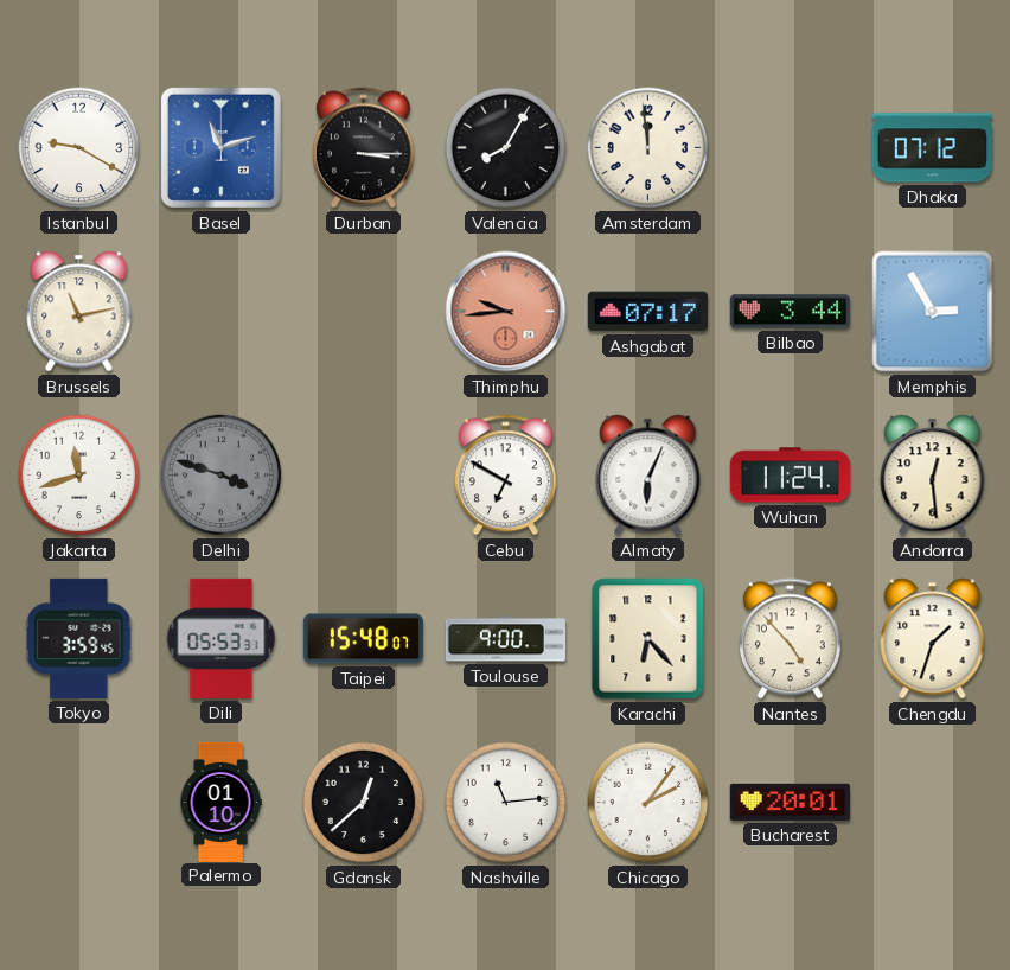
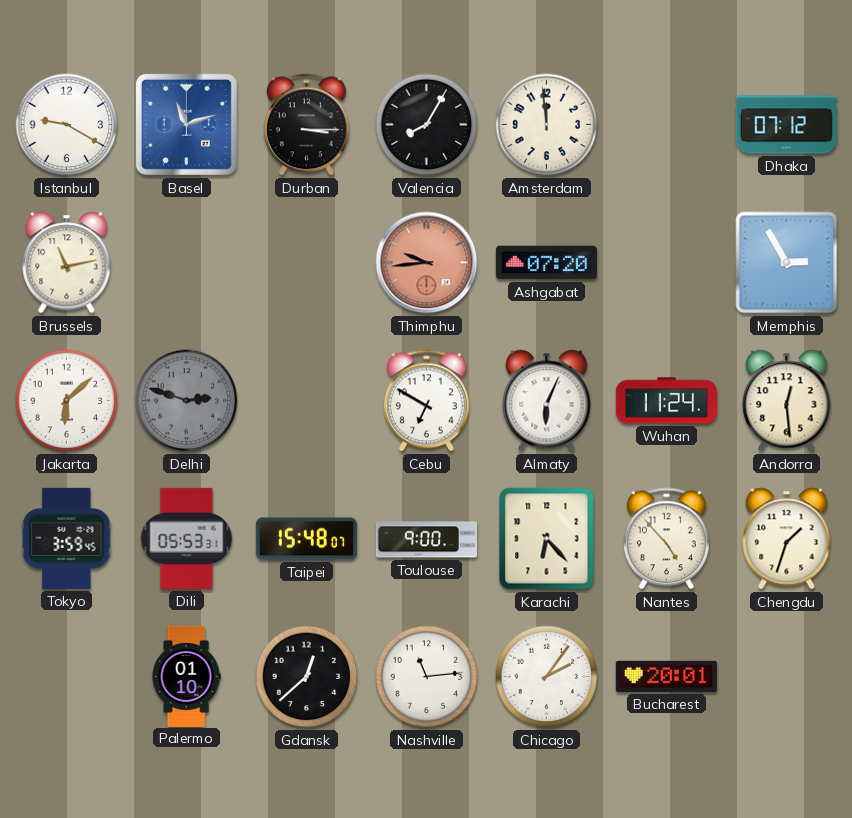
Ashgabat: 07:17 -> 07:20
Bilbao: 3:44 -> none
Jakarta: 11:42 -> 6:08
Delhi: 3:48 -> 2:48
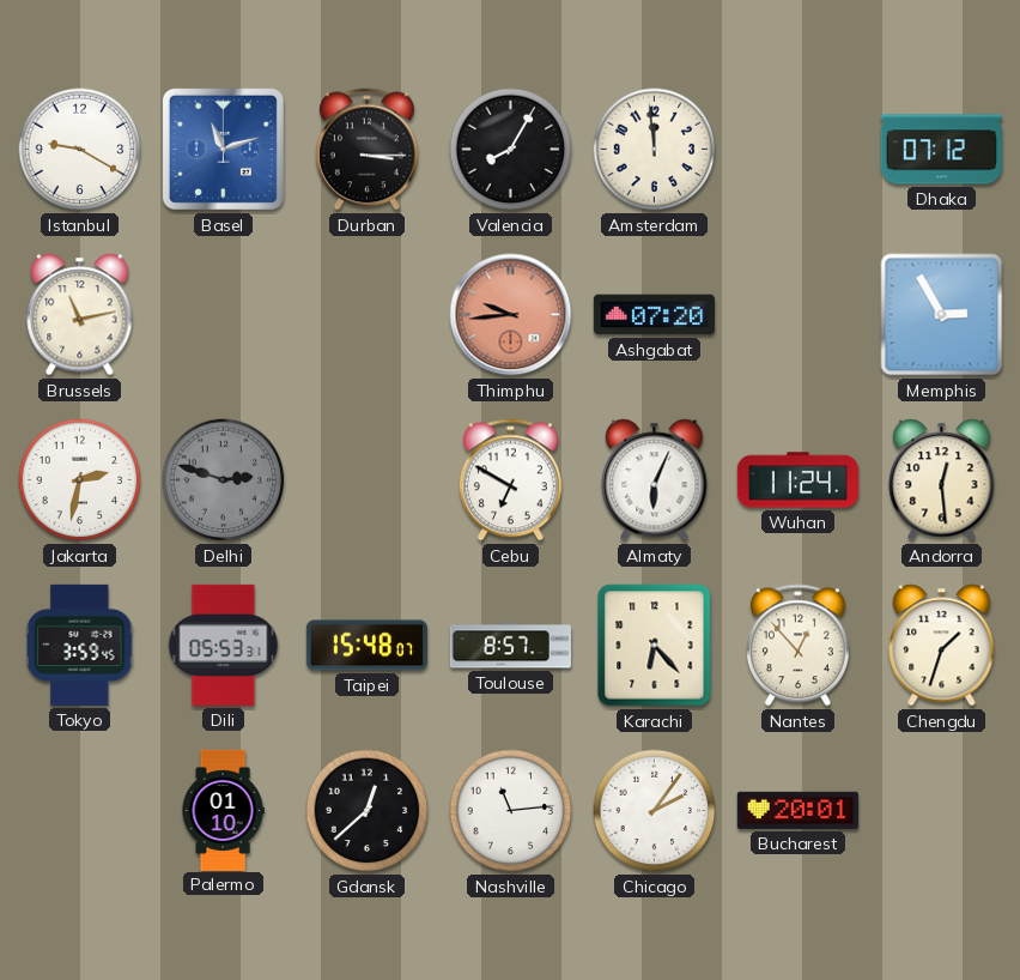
Jakarta: 6:08 -> 2:32
Toulouse: 9:00 -> 8:57
Nantes: 4:53 -> 12:53
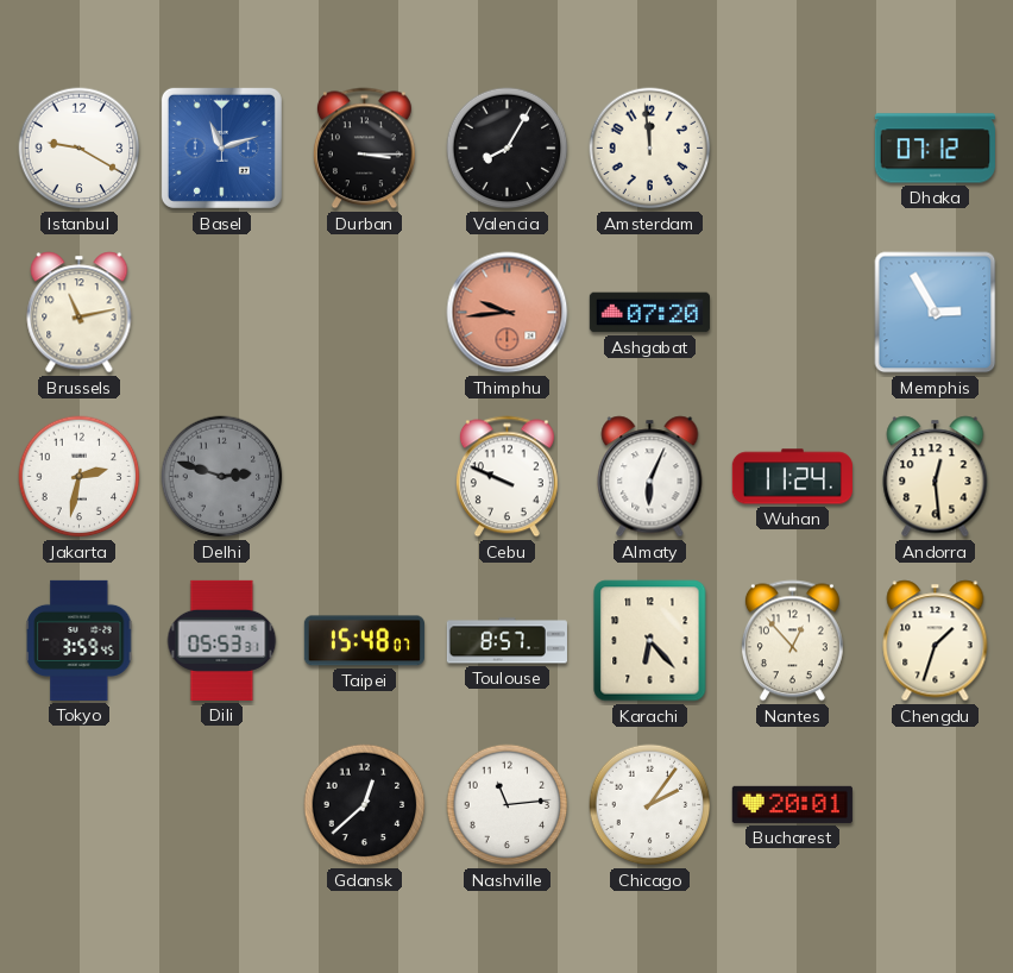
Cebu: 6:50 -> 9:49
Palermo: 01:10 -> none
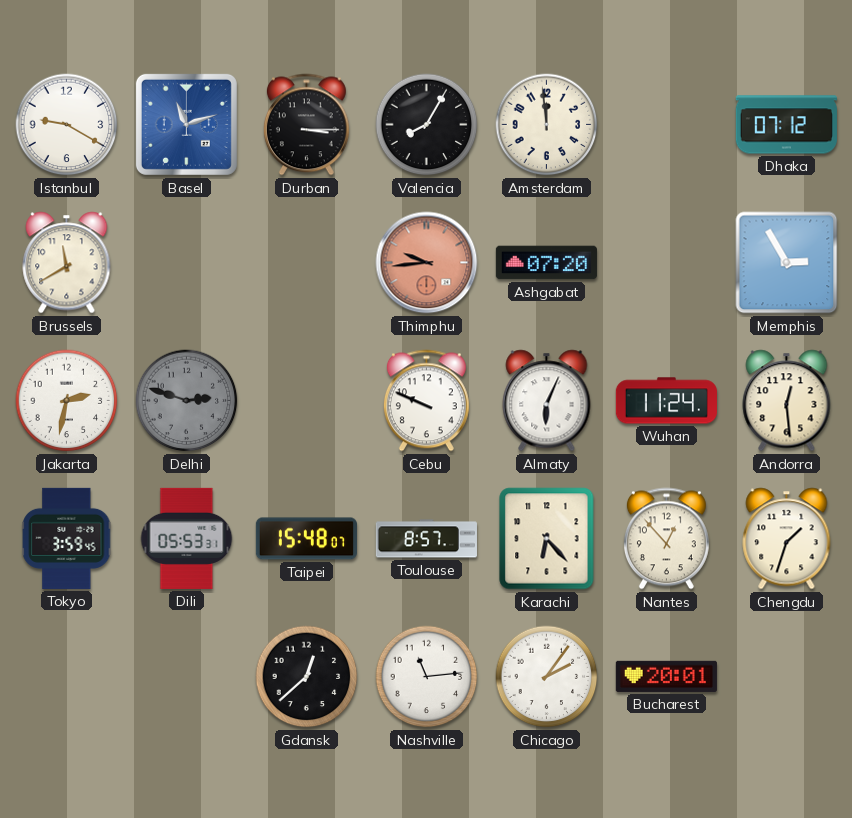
Brussels: 11:13 -> 11:40
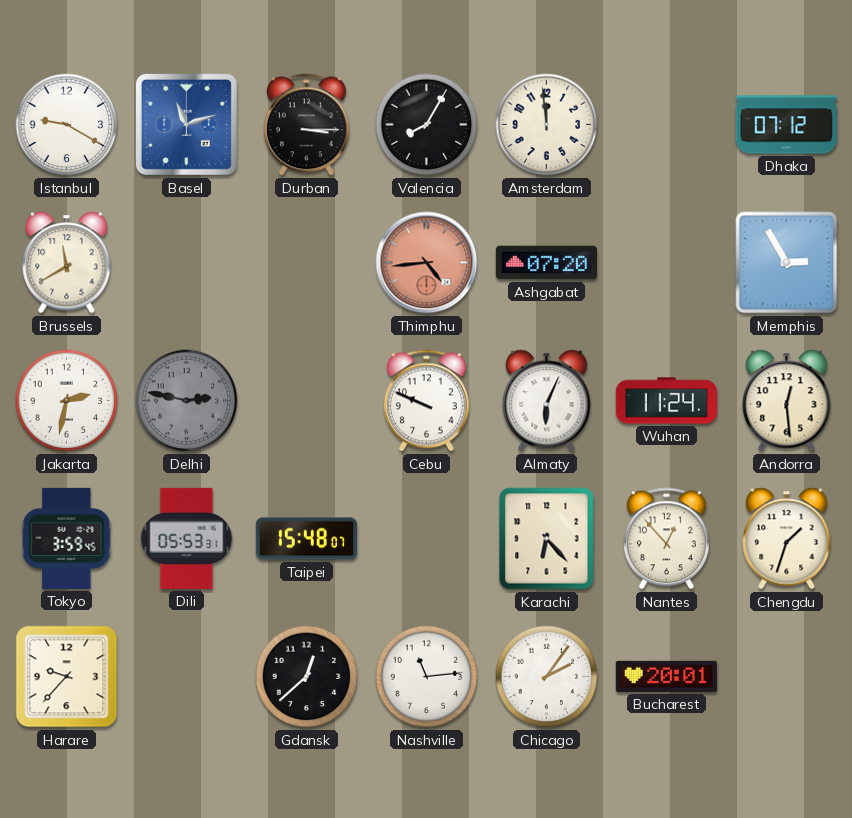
Thimphu: 9:44 -> 4:44
Delhi: 2:48 -> 2:47
Toulouse: 8:57 -> none
Harare: none -> 9:37
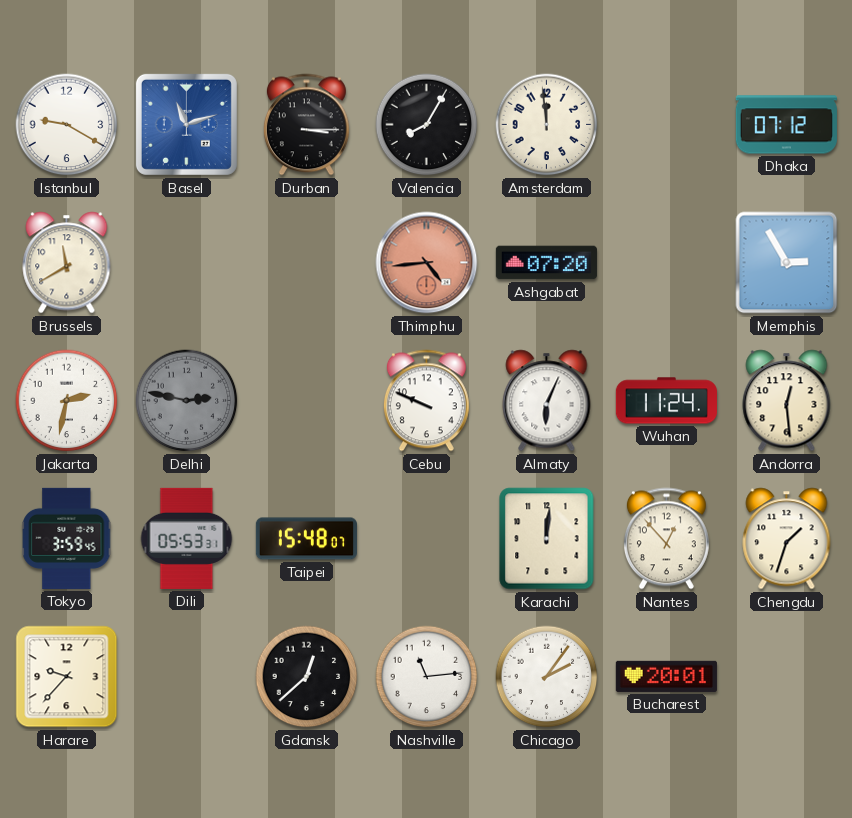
Karachi: 6:23 -> 12:01
